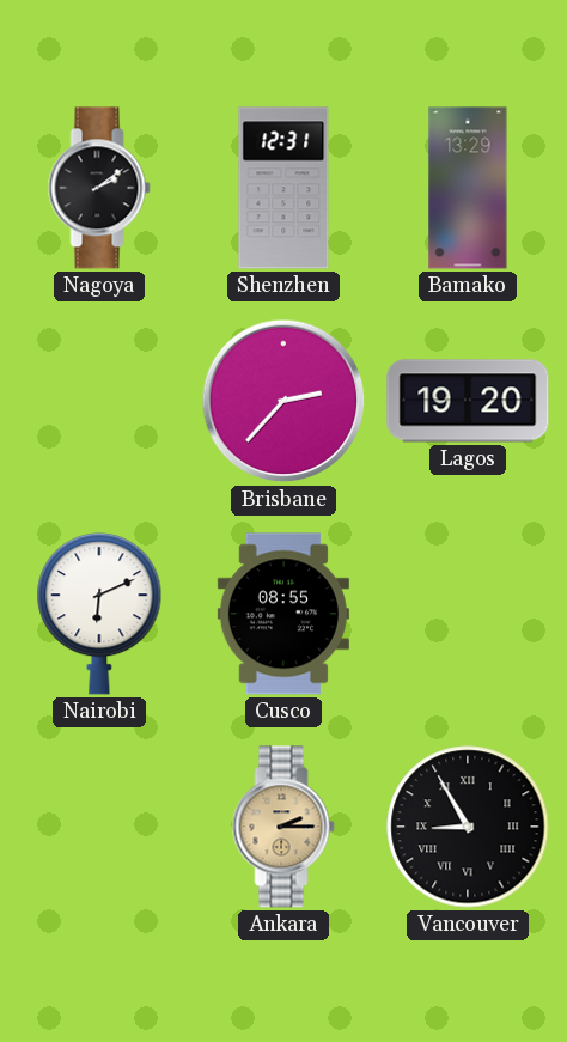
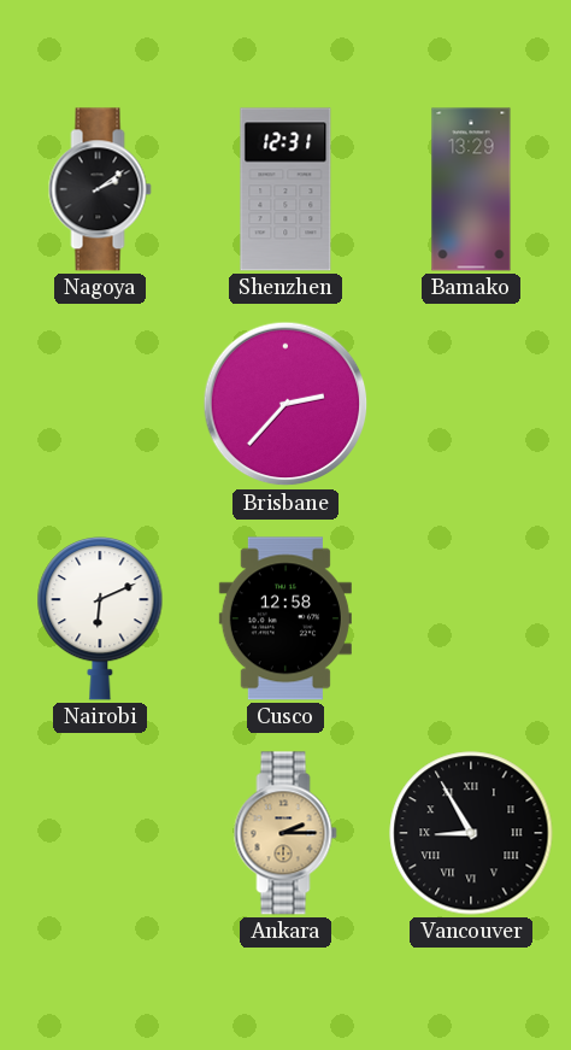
Lagos: 19:20 -> none
Cusco: 08:55 -> 12:58
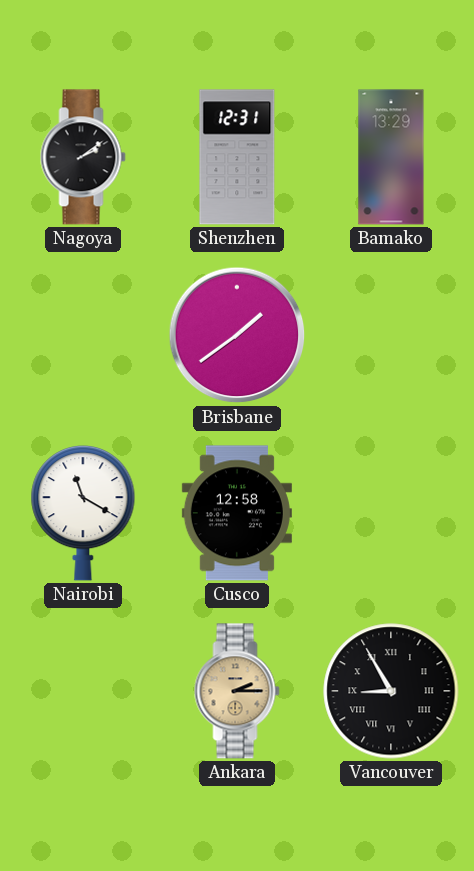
Brisbane: 2:37 -> 1:39
Nairobi: 6:11 -> 11:20
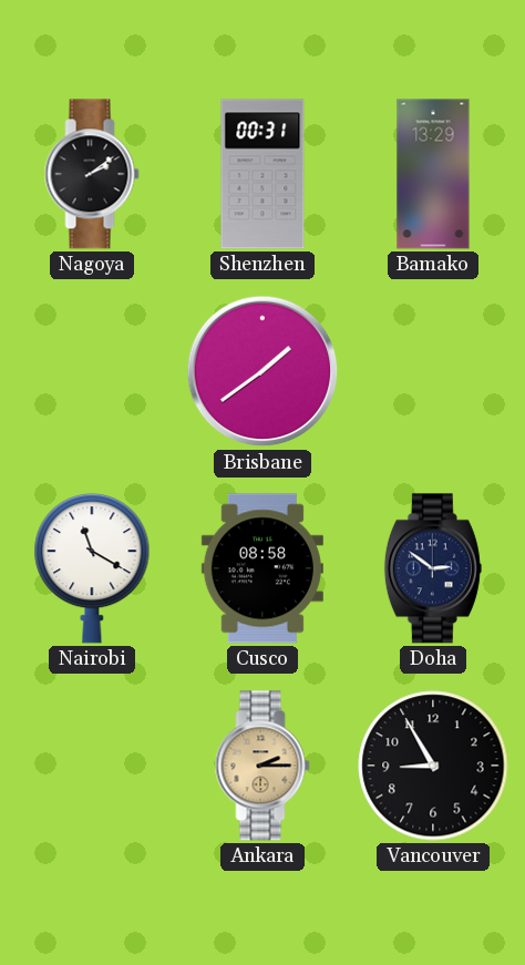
Shenzhen: 12:31 -> 00:31
Cusco: 12:58 -> 08:58
Doha: none -> 2:51
Vancouver numerals: Roman -> Arabic
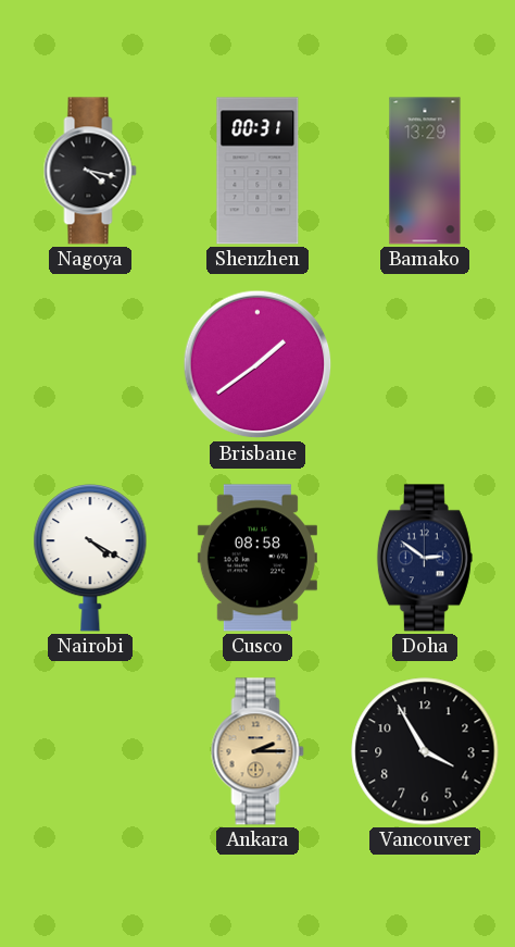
Nagoya: 2:09 -> 4:17
Nairobi: 11:20 -> 4:20
Vancouver: 8:55 -> 3:55
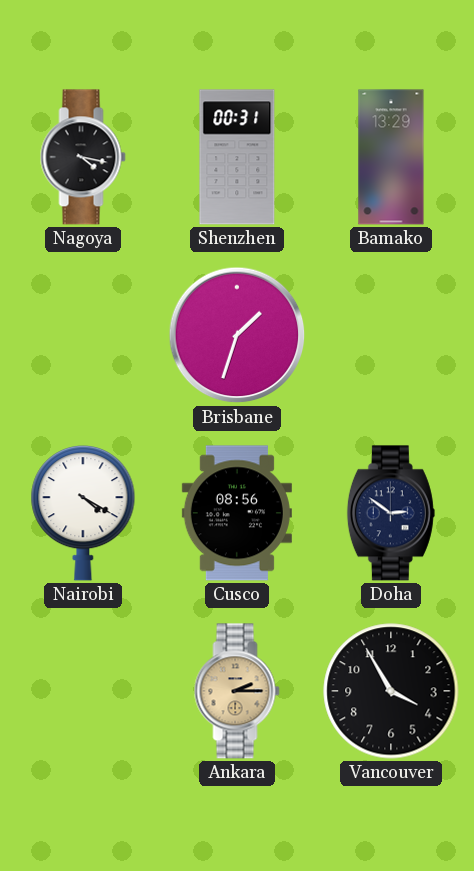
Brisbane: 1:39 -> 1:33
Cusco: 08:58 -> 08:56
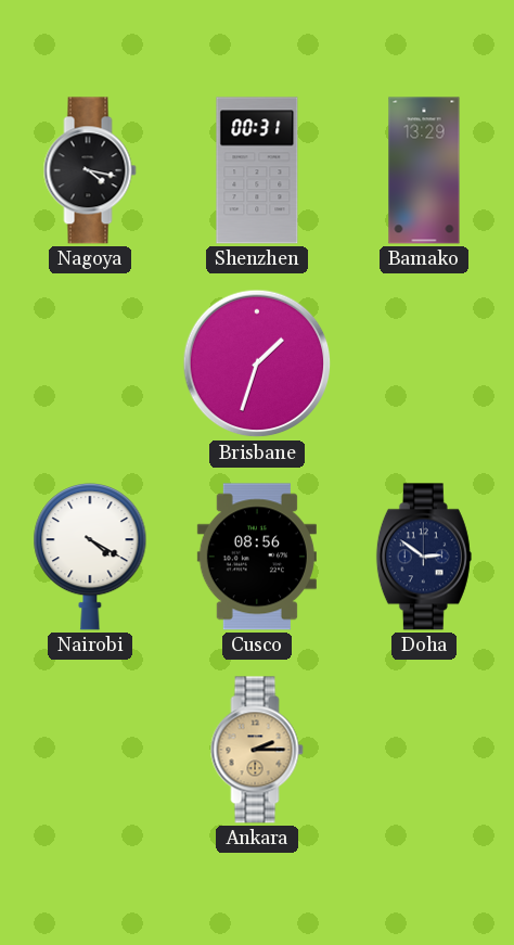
Vancouver: 3:55 -> none
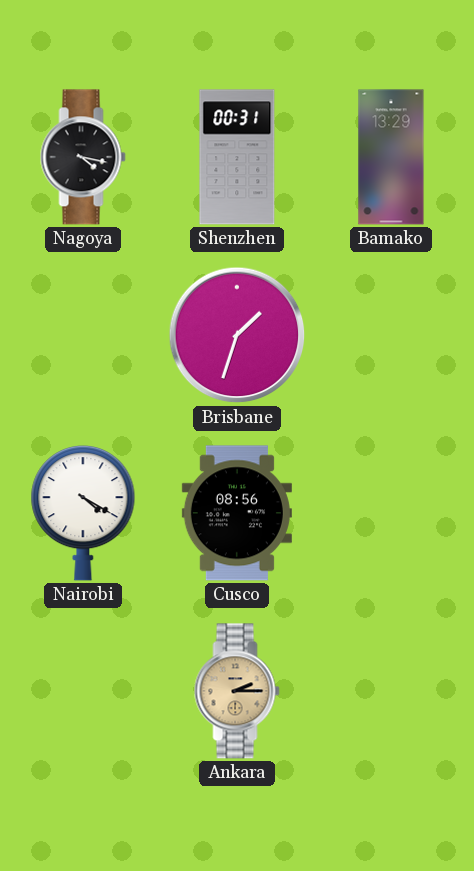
Doha: 2:51 -> none
